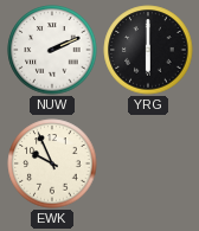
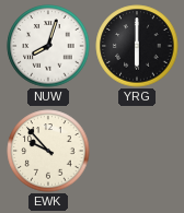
NUW: 2:11 -> 8:03
EWK: 9:56 -> 9:53
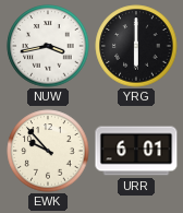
NUW: 8:03 -> 3:43
URR: none -> 6:01
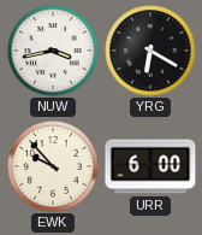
YRG: 6:00 -> 6:20
URR: 6:01 -> 6:00
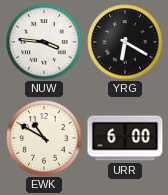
NUW: 3:43 -> 3:46
EWK: 9:53 -> 10:50
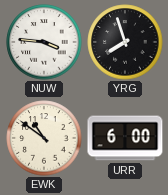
YRG: 6:20 -> 7:57
EWK: 10:50 -> 10:51
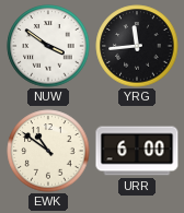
NUW: 3:46 -> 3:51
YRG: 7:57 -> 11:44
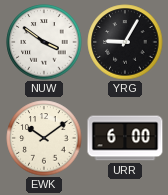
YRG: 11:44 -> 9:05
EWK: 10:51 -> 10:09
